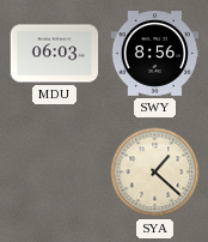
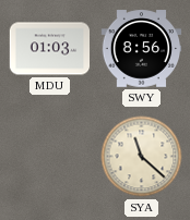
MDU: 06:03 -> 01:03
SYA: 1:22 -> 11:22
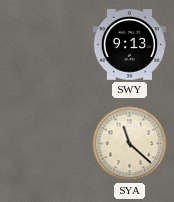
MDU: 01:03 -> none
SWY: 8:56 -> 9:13
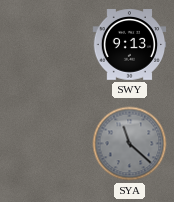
SYA dial: cream -> grey
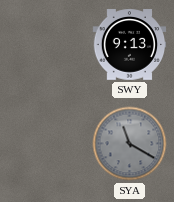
SYA: 11:22 -> 11:20
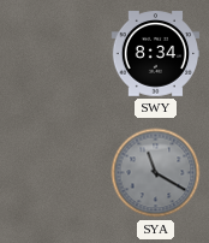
SWY: 9:13 -> 8:34
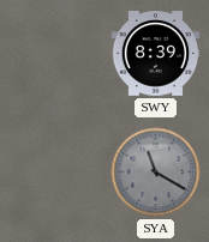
SWY: 8:34 -> 8:39
